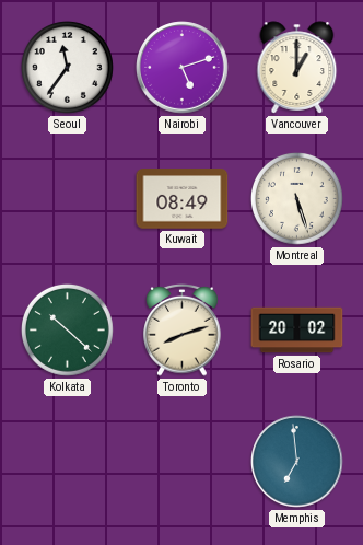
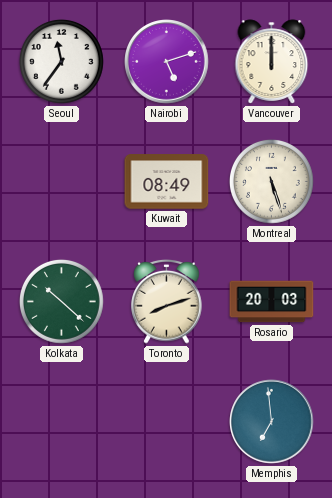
Vancouver: 1:00 -> 12:00
Rosario: 20:02 -> 20:03
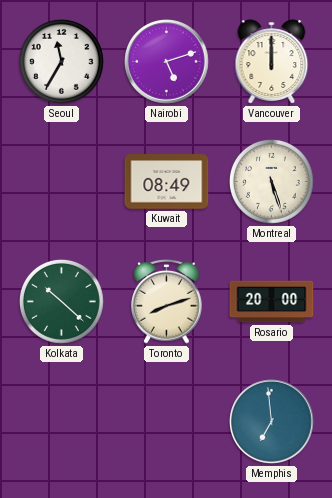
Seoul: 11:36 -> 11:35
Rosario: 20:03 -> 20:00
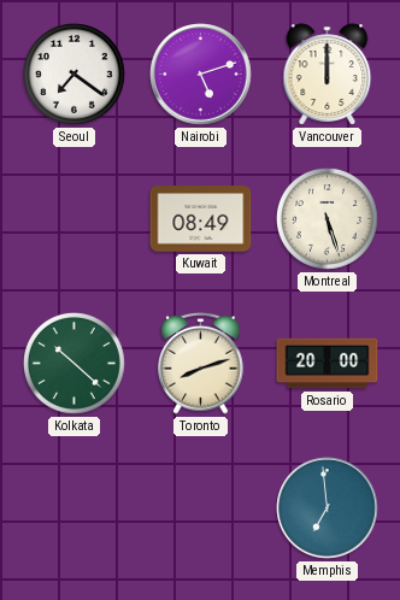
Seoul: 11:35 -> 7:21
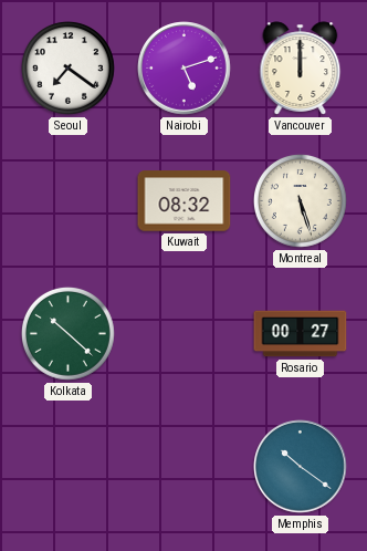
Kuwait: 08:49 -> 08:32
Toronto: 8:12 -> none
Rosario: 20:00 -> 00:27
Memphis: 6:59 -> 10:21
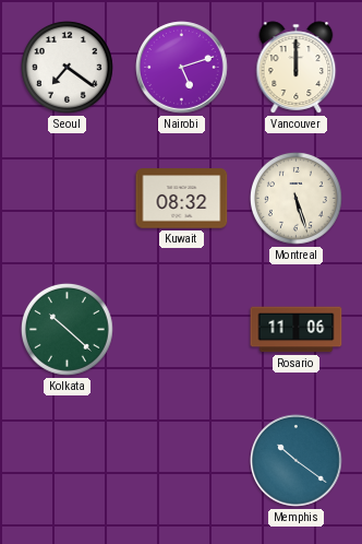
Rosario: 00:27 -> 11:06
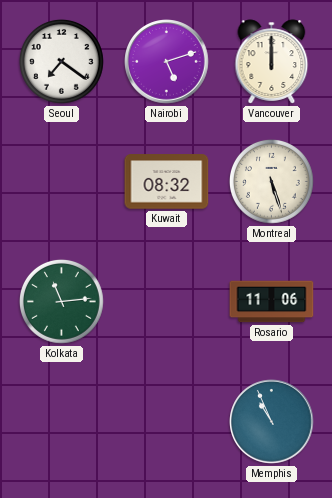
Kolkata: 10:22 -> 11:14
Memphis: 10:21 -> 10:56
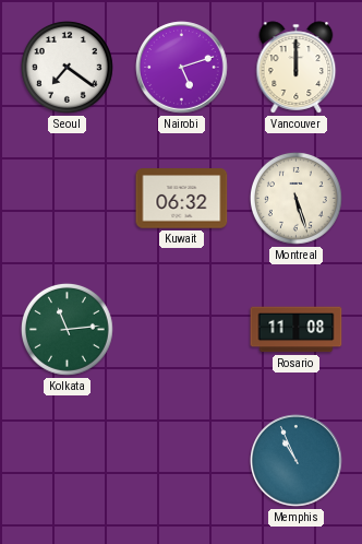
Kuwait: 08:32 -> 06:32
Rosario: 11:06 -> 11:08
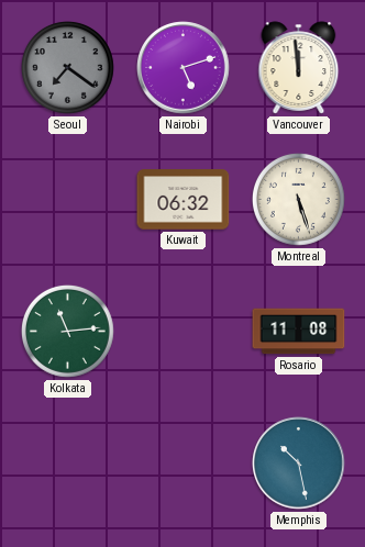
Seoul dial: white -> grey
Vancouver: 12:00 -> 11:59
Memphis: 10:56 -> 10:28
